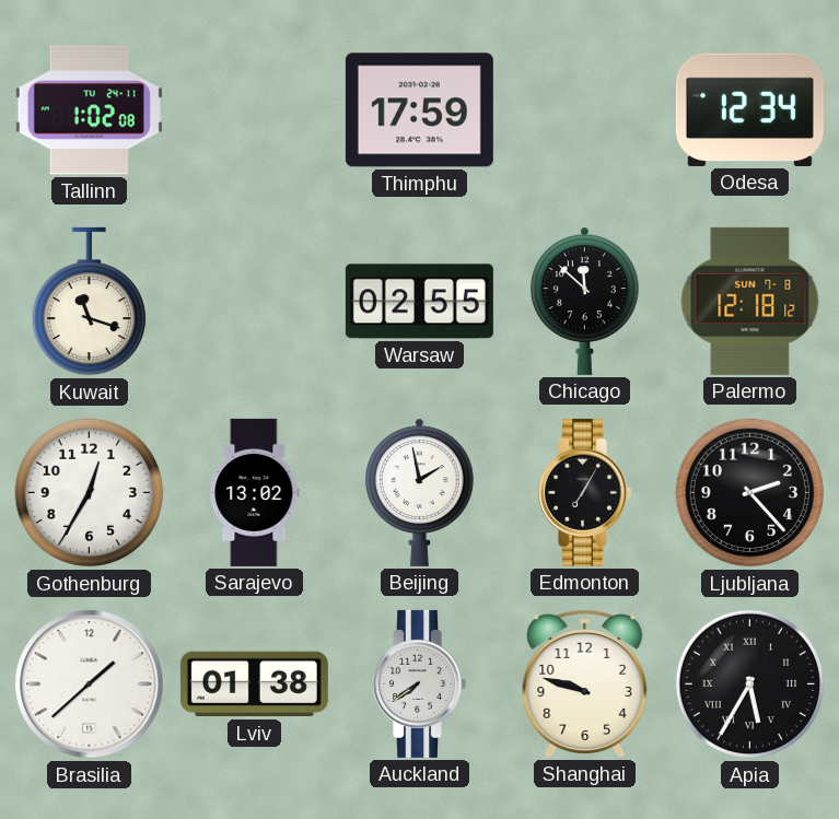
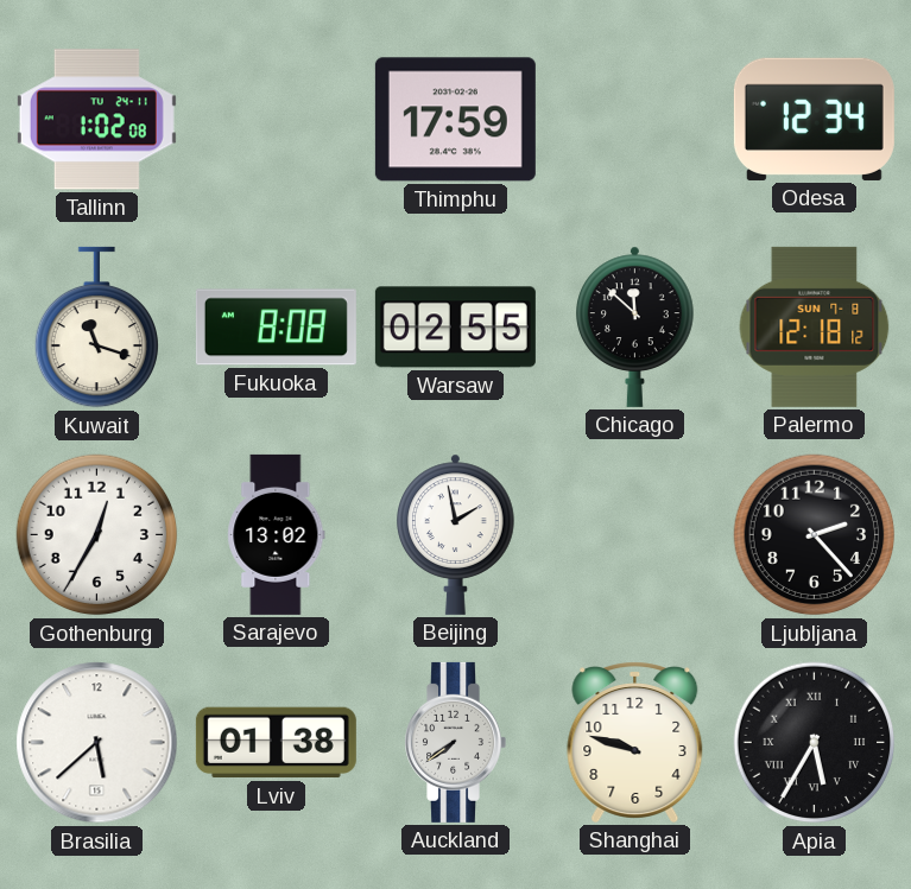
Fukuoka: none -> 8:08
Edmonton: 7:05 -> none
Brasilia: 1:38 -> 5:38
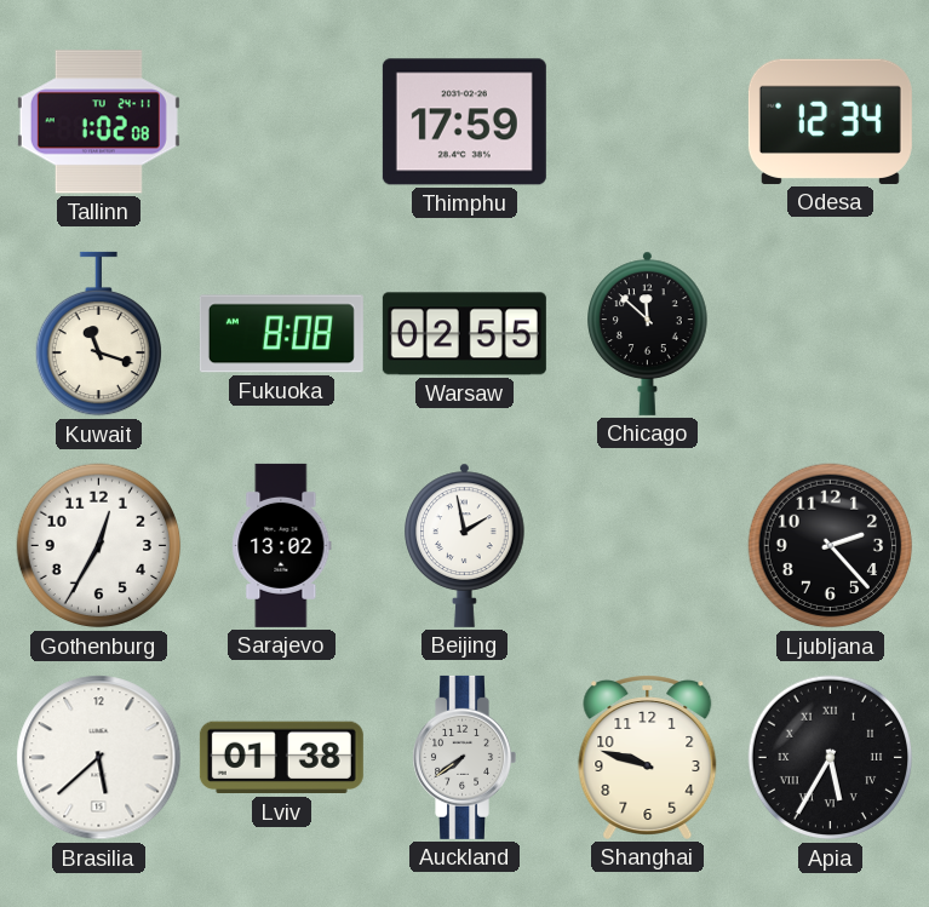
Palermo: 12:18 -> none
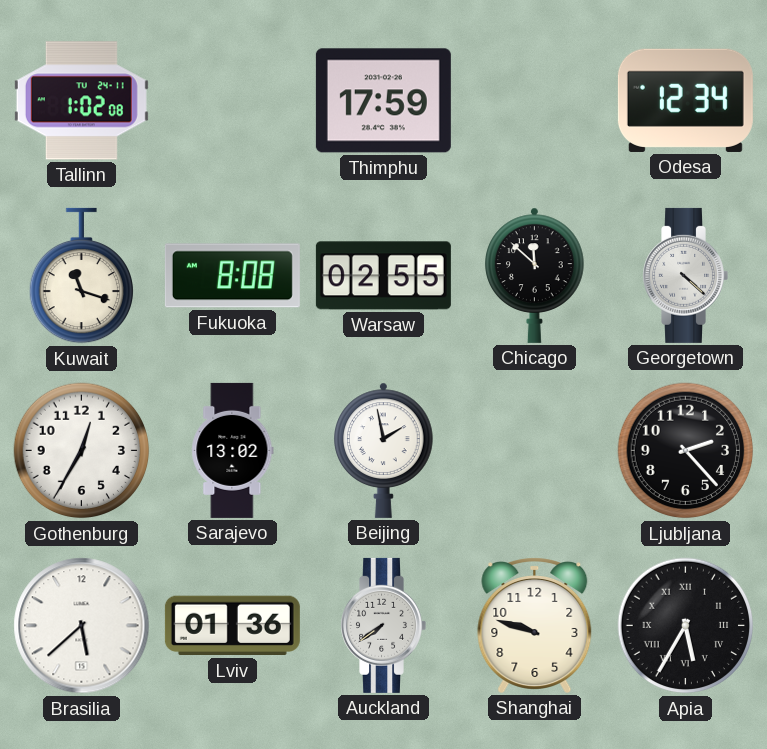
Georgetown: none -> 4:22
Lviv: 01:38 -> 01:36
